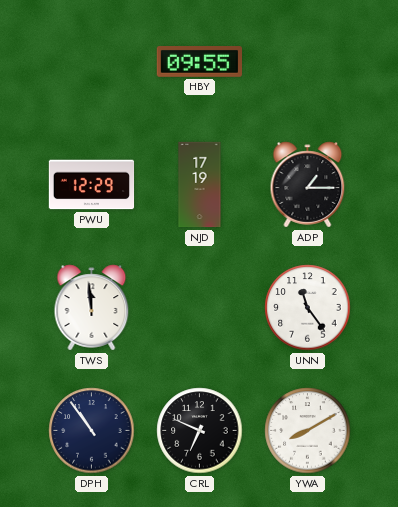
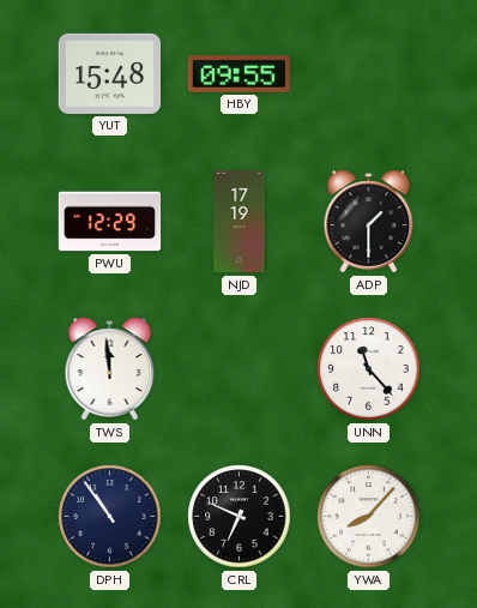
YUT: none -> 15:48
ADP: 1:15 -> 1:30
UNN: 11:24 -> 11:23
YWA: 8:10 -> 8:07
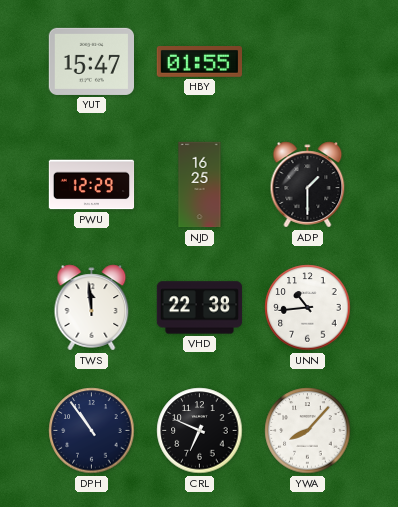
YUT: 15:48 -> 15:47
HBY: 09:55 -> 01:55
NJD: 17:19 -> 16:25
VHD: none -> 22:38
UNN: 11:23 -> 10:44
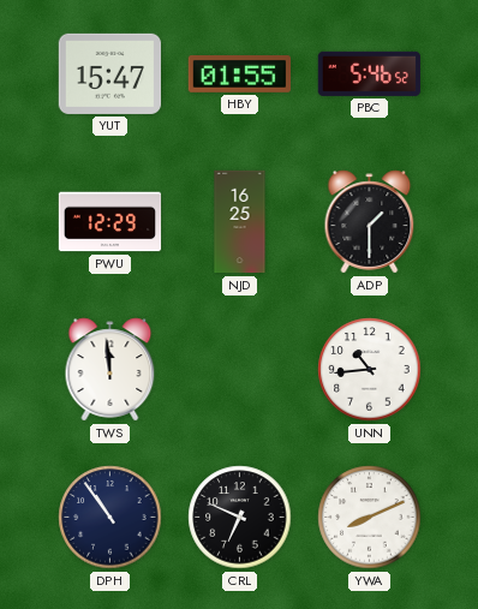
PBC: none -> 5:46
VHD: 22:38 -> none
YWA: 8:07 -> 8:11
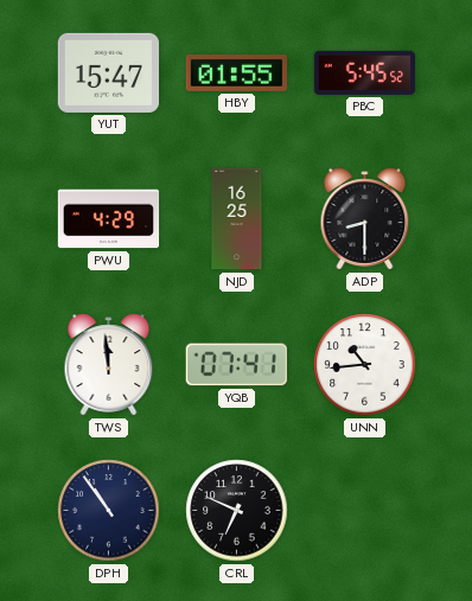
PBC: 5:46 -> 5:45
PWU: 12:29 -> 4:29
ADP: 1:30 -> 8:30
YQB: none -> 07:41
YWA: 8:11 -> none
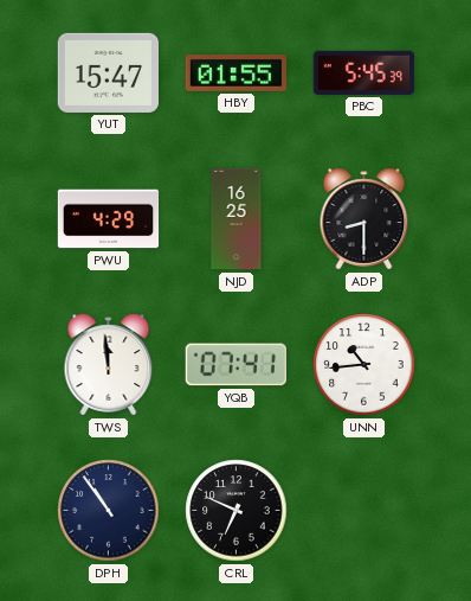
PBC: 5:45:52 -> 5:45:39
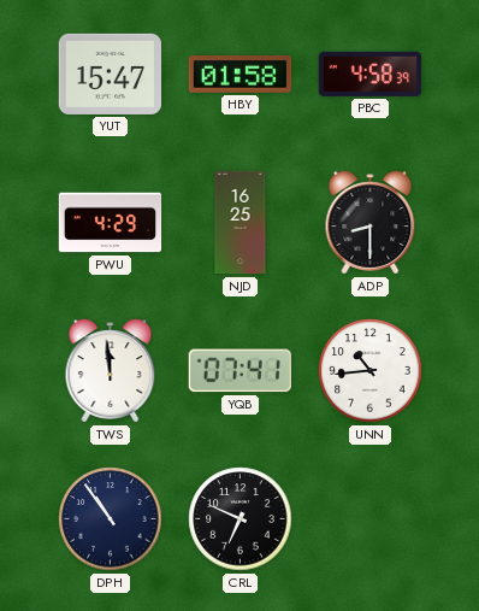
HBY: 01:55 -> 01:58
PBC: 5:45 -> 4:58
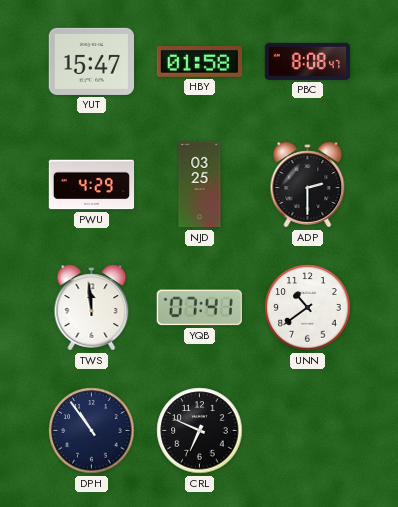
PBC: 4:58 -> 8:08
NJD: 16:25 -> 03:25
ADP: 8:30 -> 2:30
UNN: 10:44 -> 10:39
